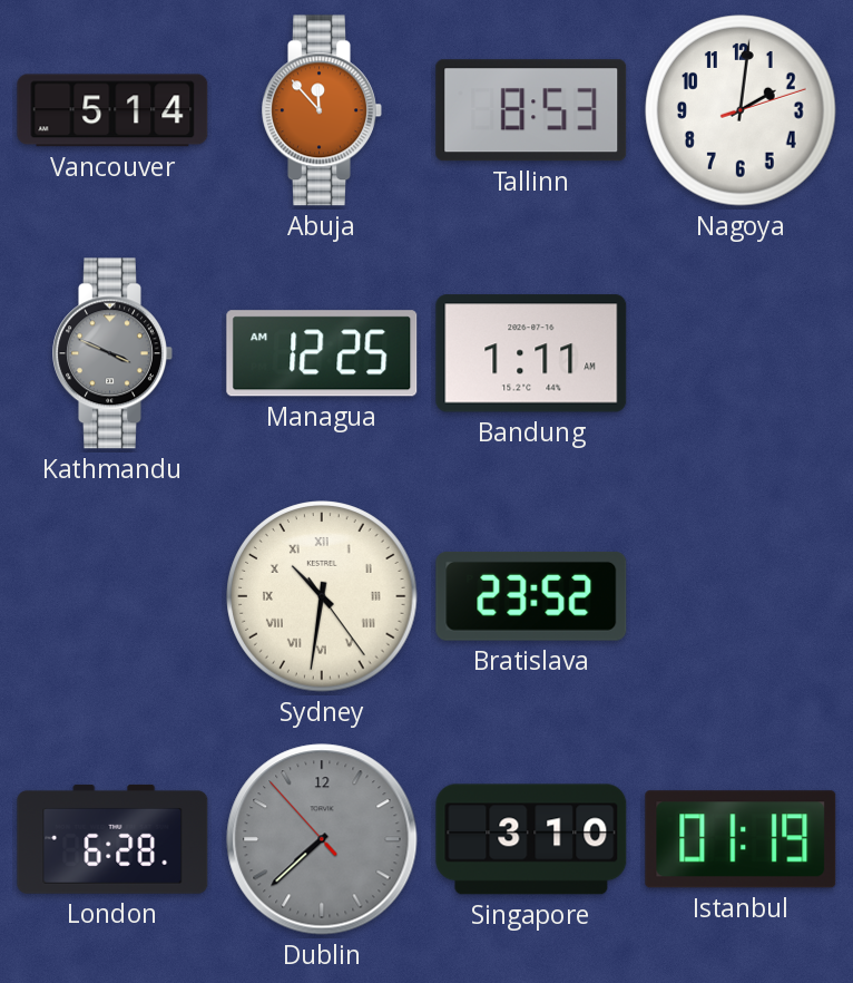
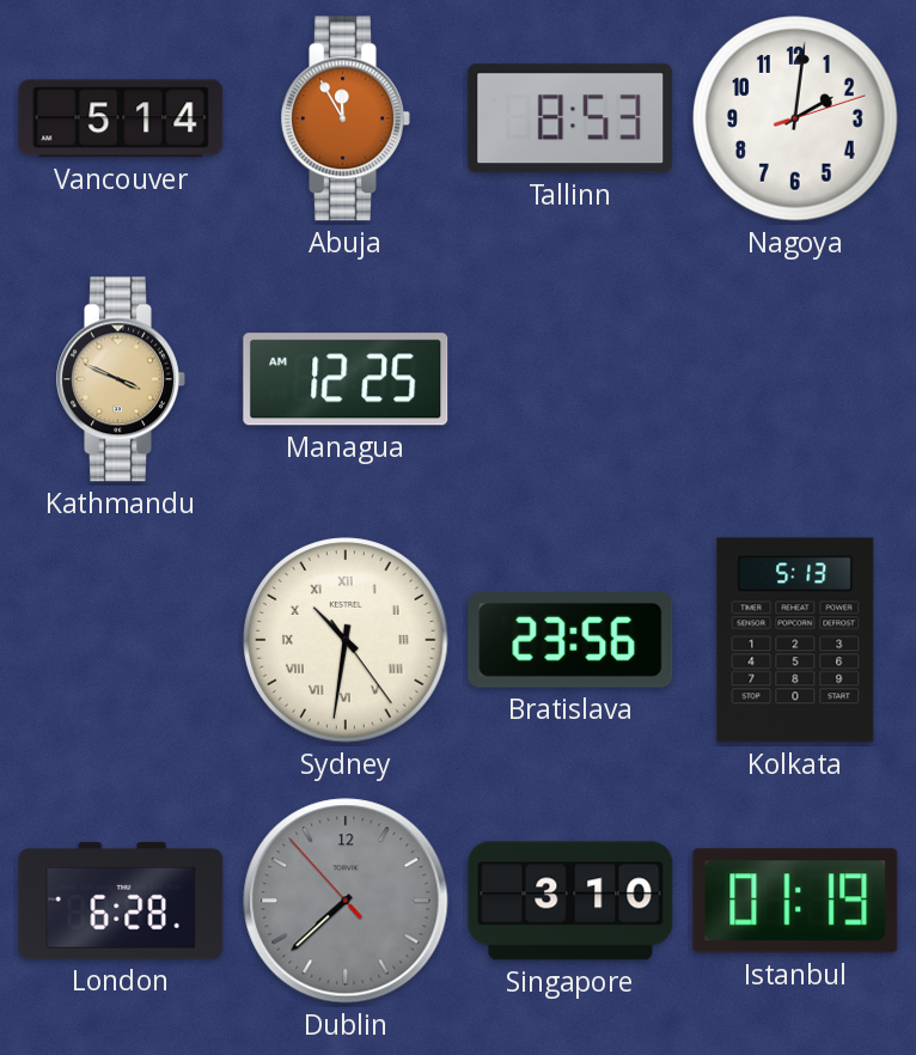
Abuja: 11:53 -> 11:55
Kathmandu dial: grey -> champagne
Bandung: 1:11 -> none
Bratislava: 23:52 -> 23:56
Kolkata: none -> 5:13
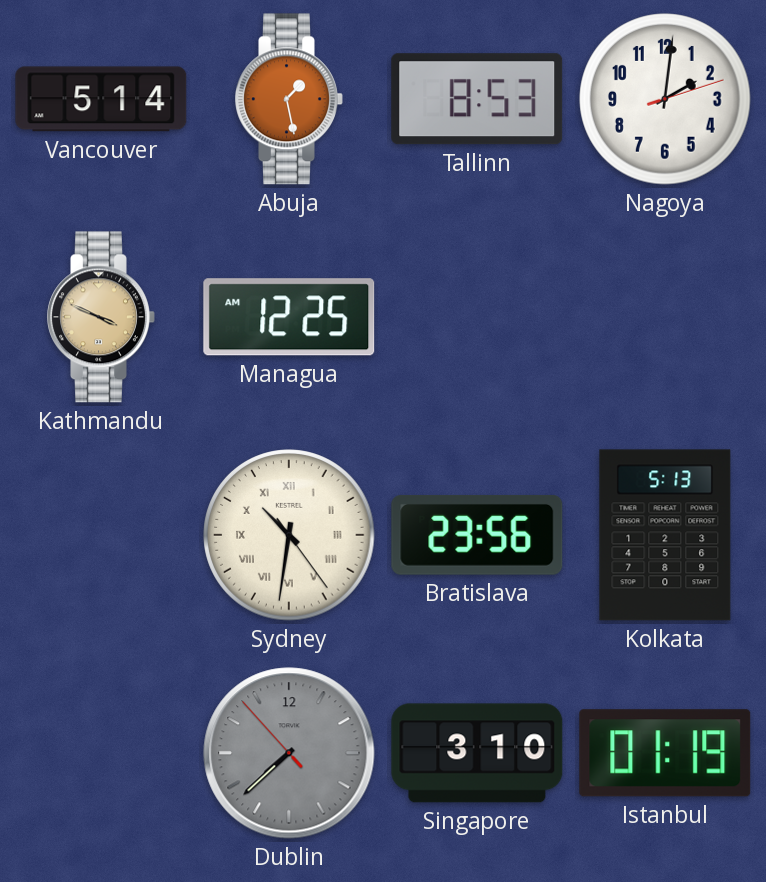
Abuja: 11:55 -> 1:28
London: 6:28 -> none
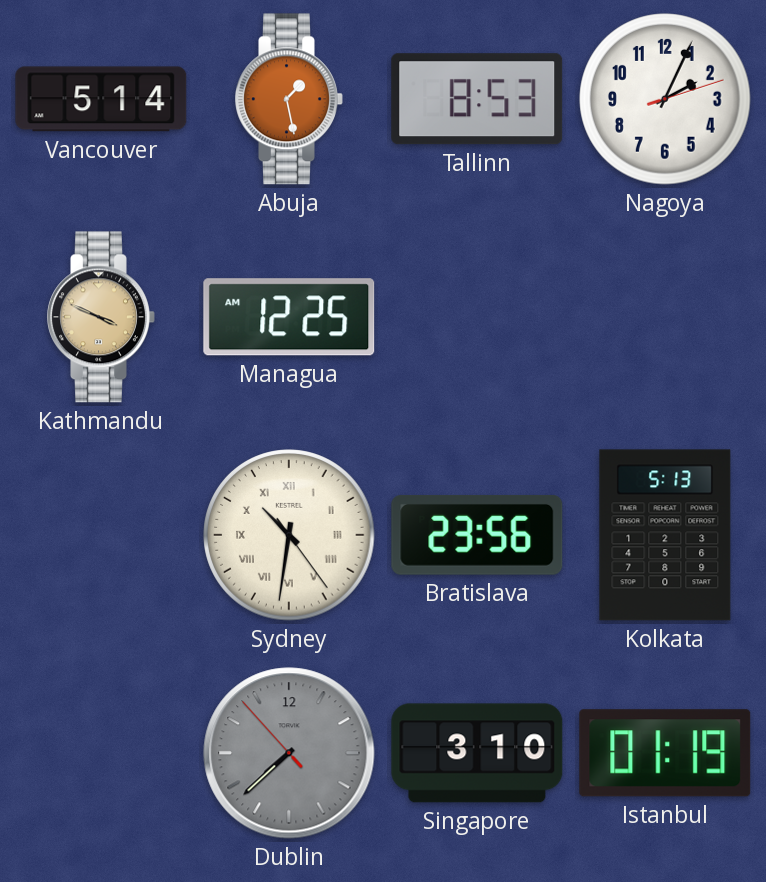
Nagoya: 2:01 -> 2:04
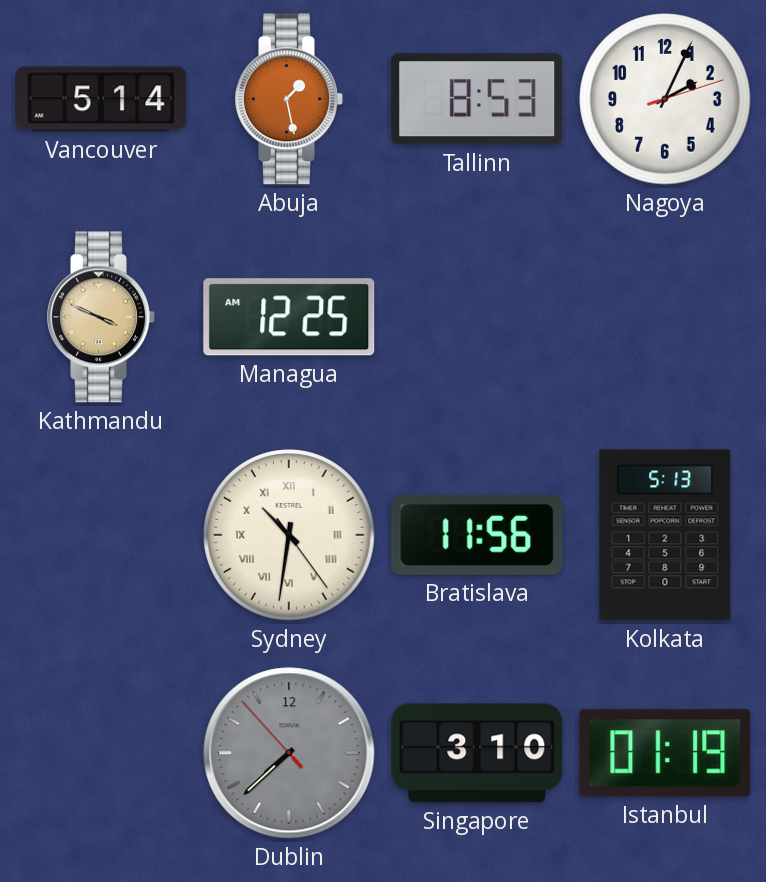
Bratislava: 23:56 -> 11:56
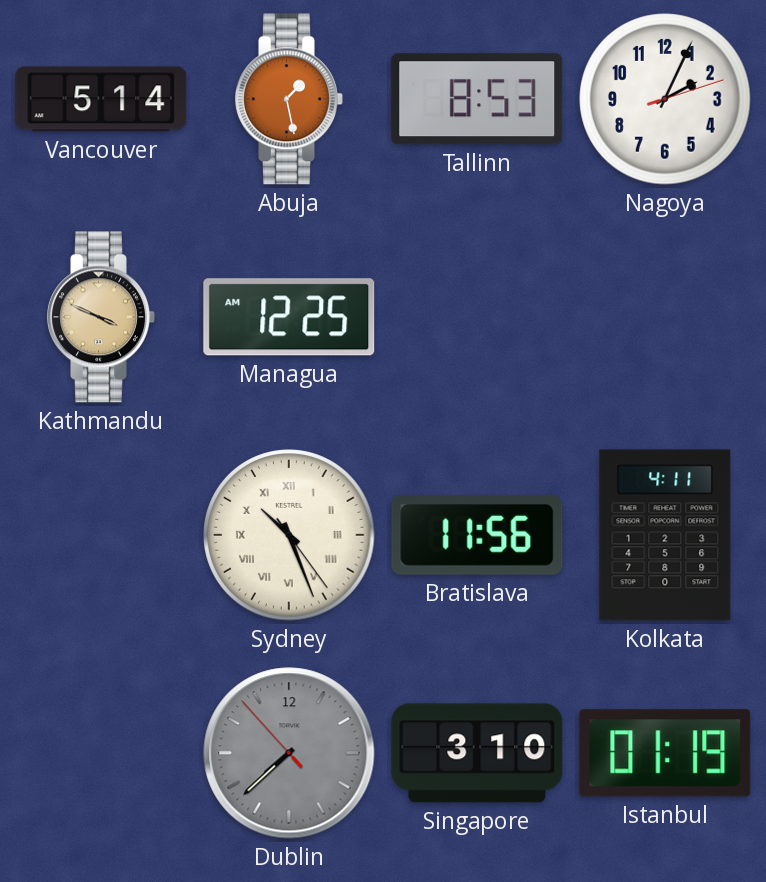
Sydney: 10:31 -> 10:26
Kolkata: 5:13 -> 4:11
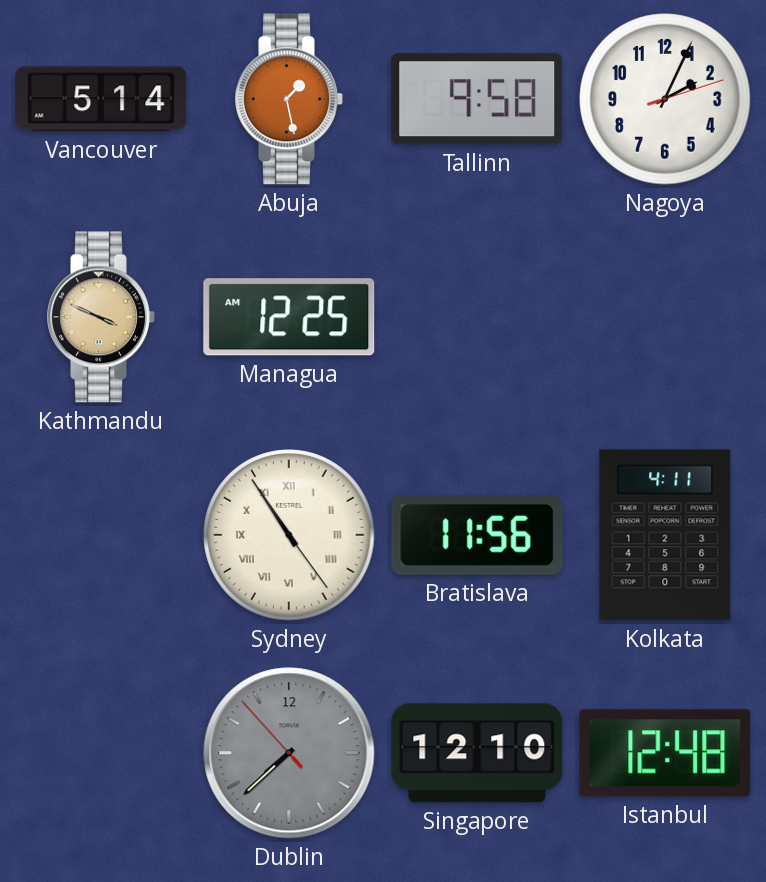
Tallinn: 8:53 -> 9:58
Sydney: 10:26 -> 10:54
Singapore: 3:10 -> 12:10
Istanbul: 01:19 -> 12:48
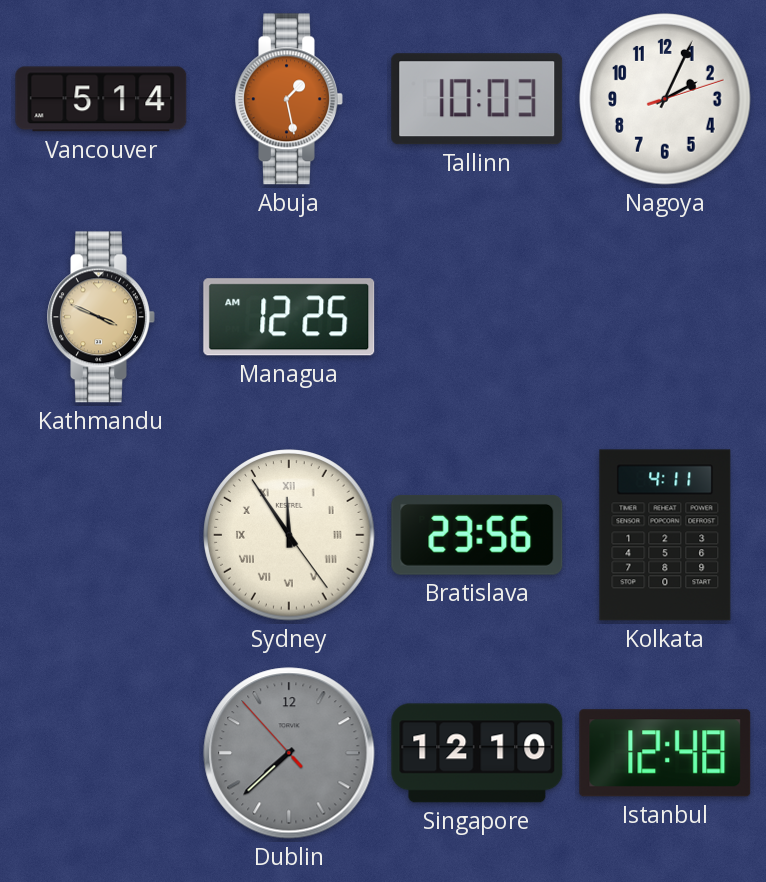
Tallinn: 9:58 -> 10:03
Sydney: 10:54 -> 11:54
Bratislava: 11:56 -> 23:56
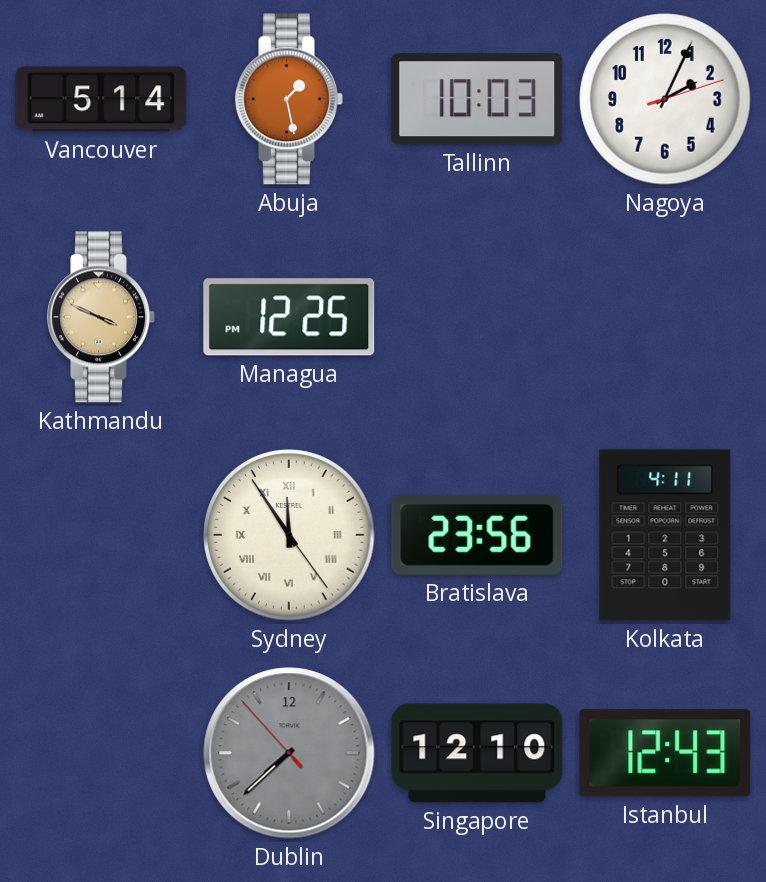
Managua: 12:25 AM -> 12:25 PM
Istanbul: 12:48 -> 12:43
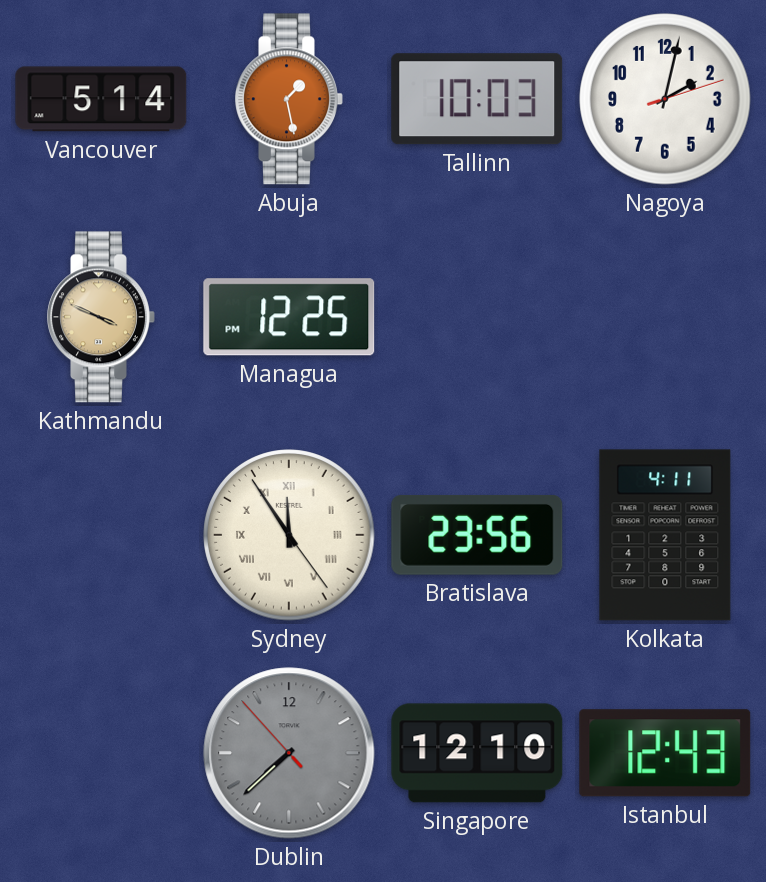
Nagoya: 2:04 -> 2:02
